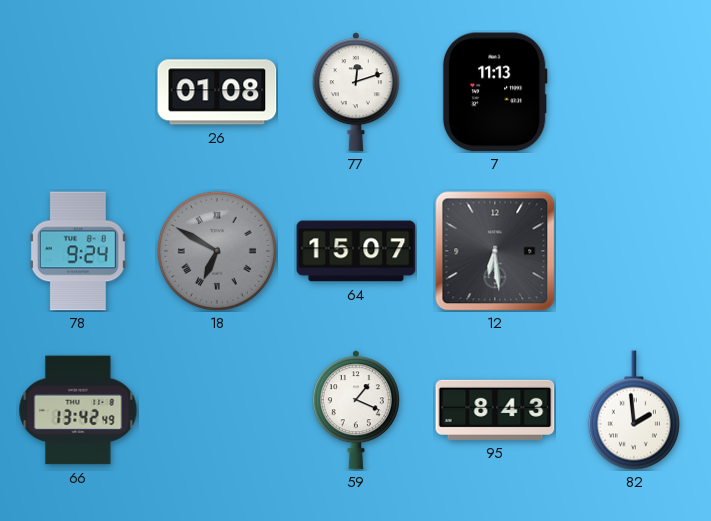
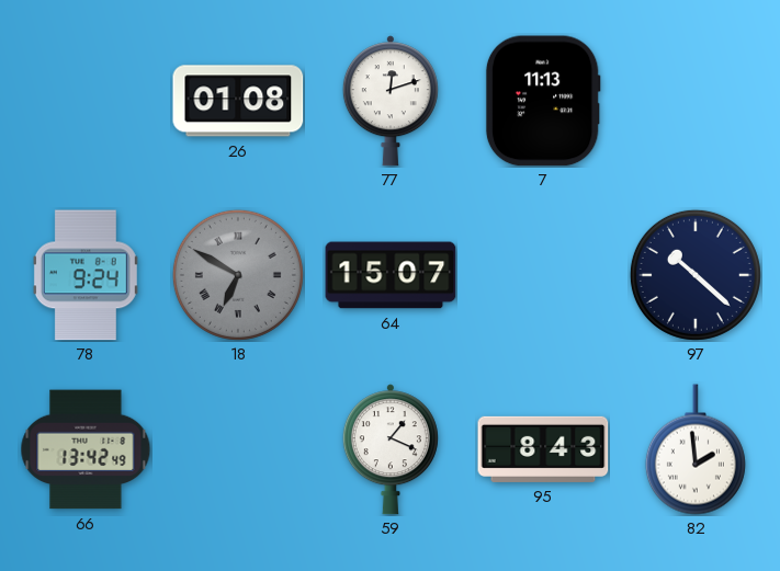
12: 6:29 -> none
97: none -> 10:22
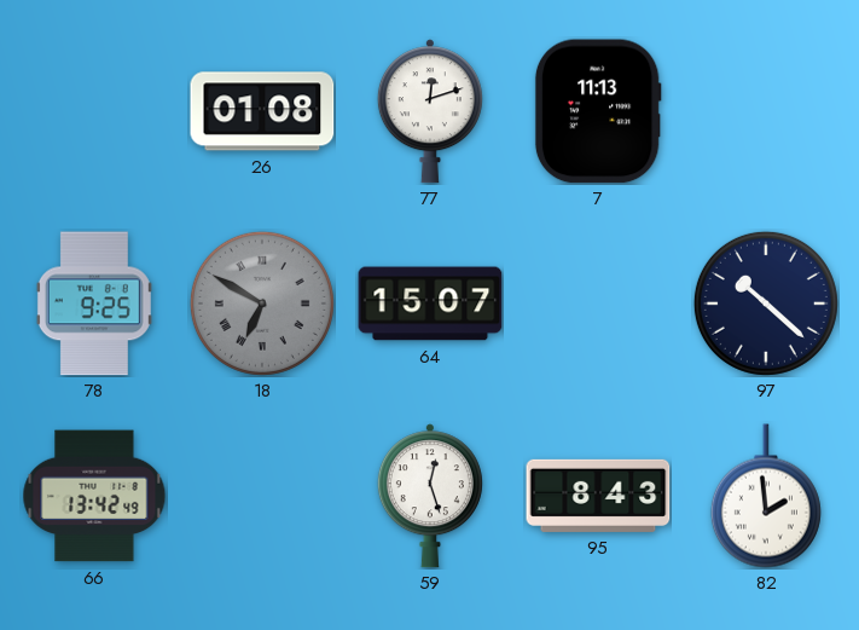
78: 9:24 -> 9:25
59: 1:19 -> 12:27
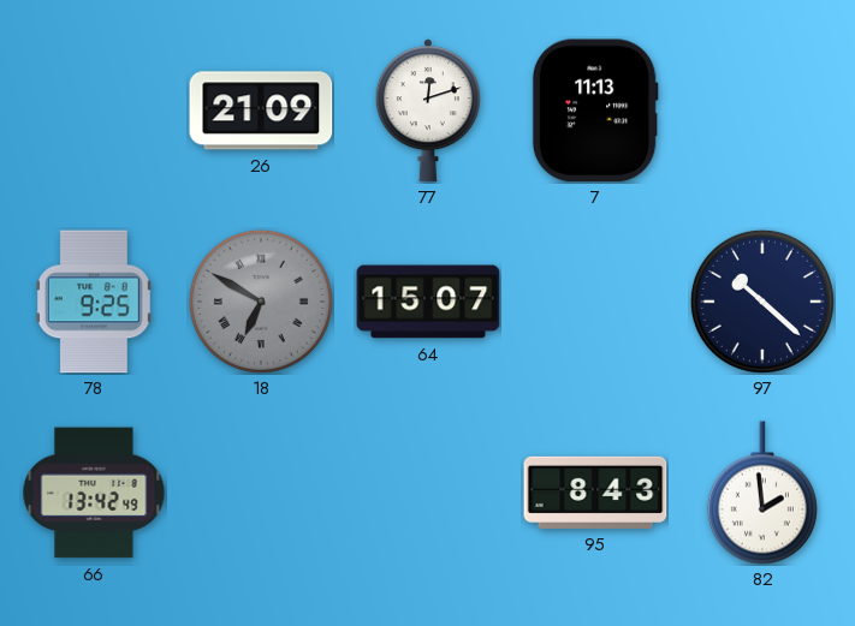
26: 01:08 -> 21:09
59: 12:27 -> none
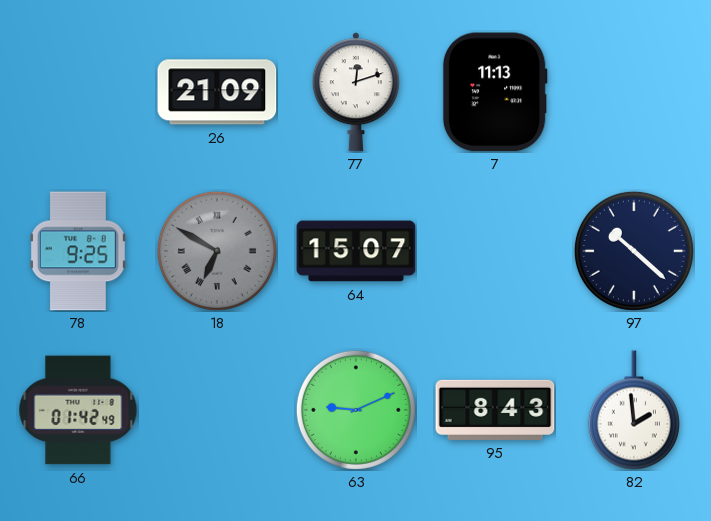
66: 13:42 -> 01:42
63: none -> 9:11
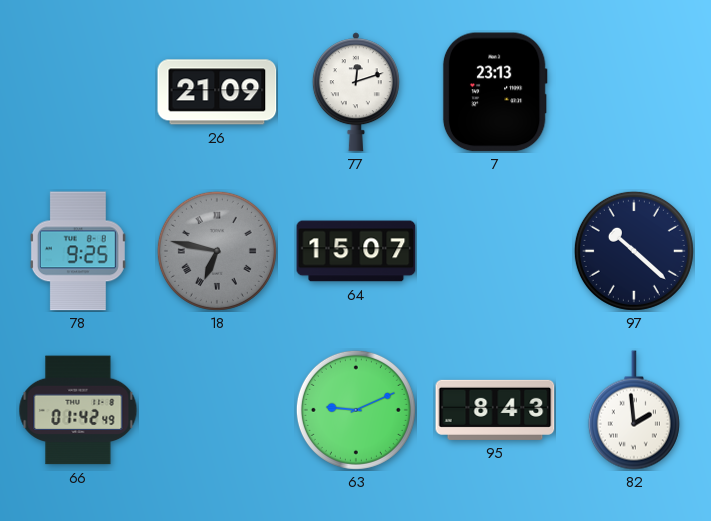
7: 11:13 -> 23:13
18: 6:50 -> 6:47
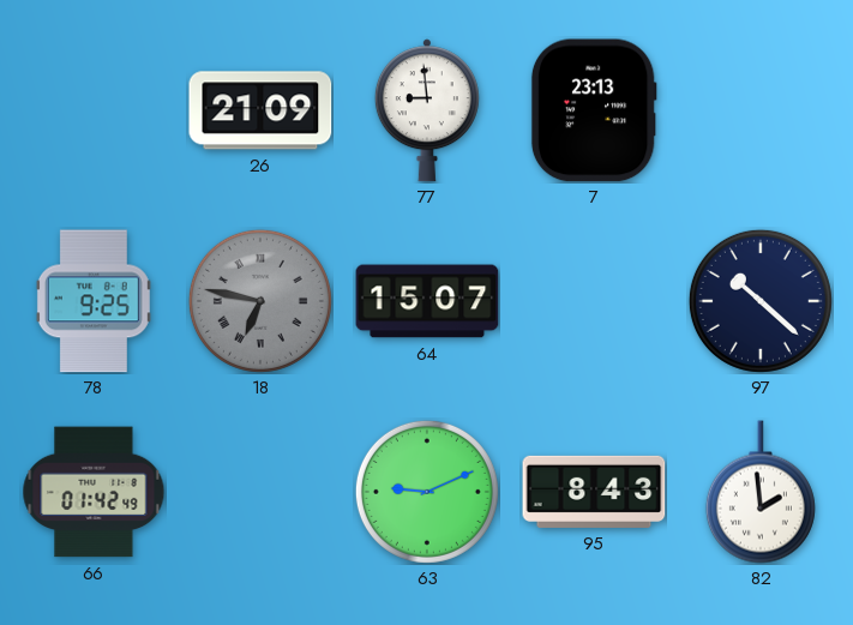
77: 12:12 -> 8:59
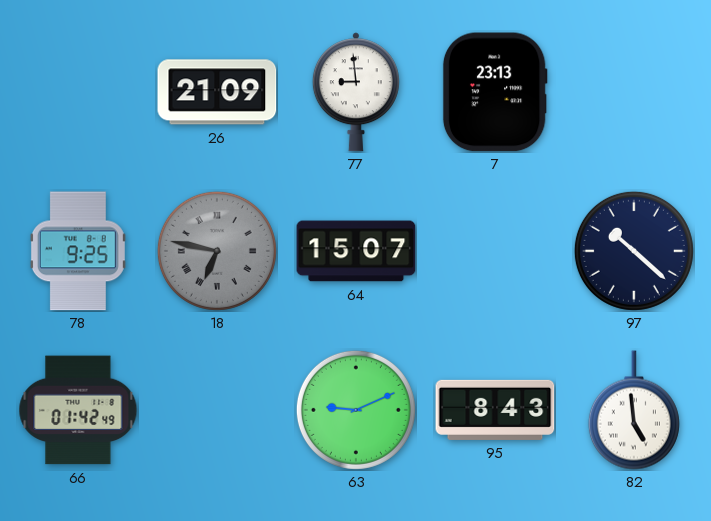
82: 1:59 -> 4:59
